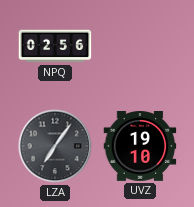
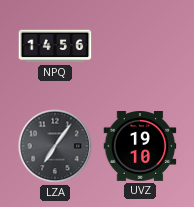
NPQ: 02:56 -> 14:56
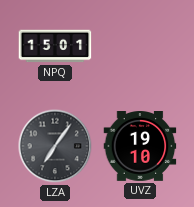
NPQ: 14:56 -> 15:01
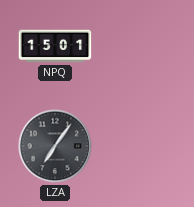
UVZ: 19:10 -> none
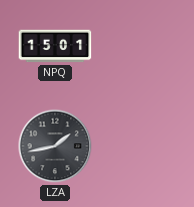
LZA: 7:06 -> 1:43
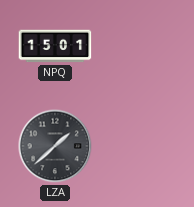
LZA: 1:43 -> 1:38
